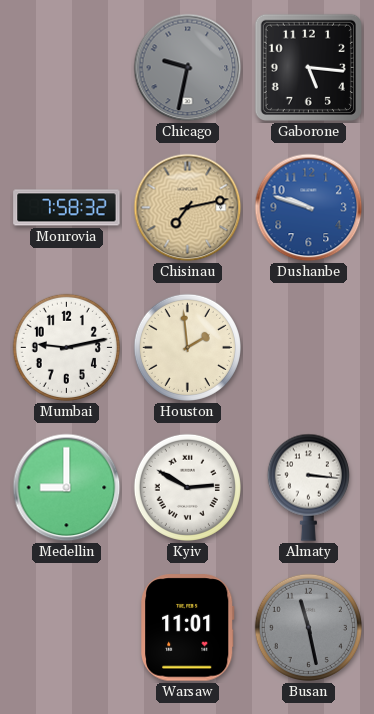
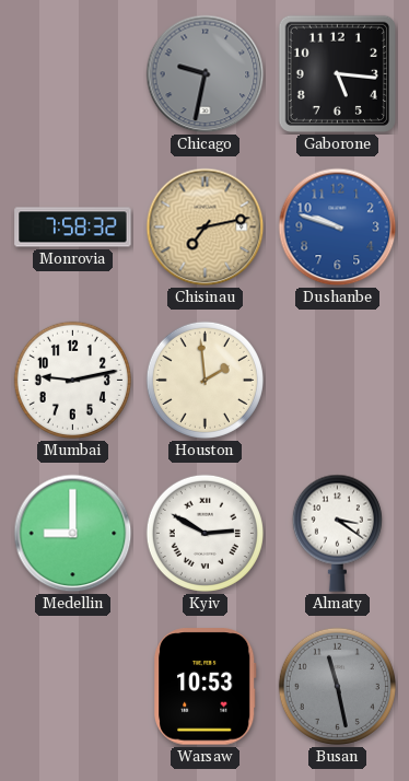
Almaty: 3:16 -> 3:21
Warsaw: 11:01 -> 10:53
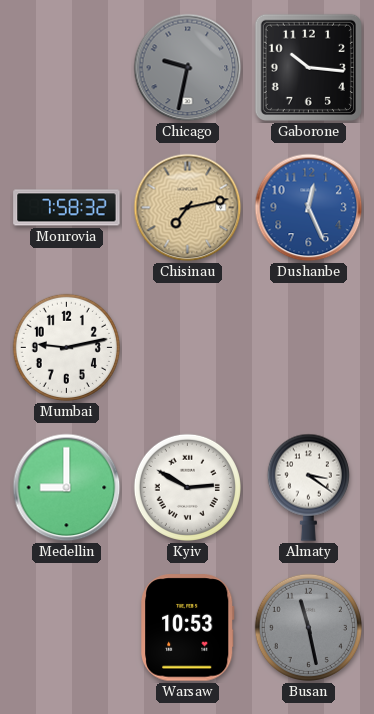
Gaborone: 5:16 -> 10:16
Dushanbe: 9:48 -> 12:26
Houston: 1:59 -> none
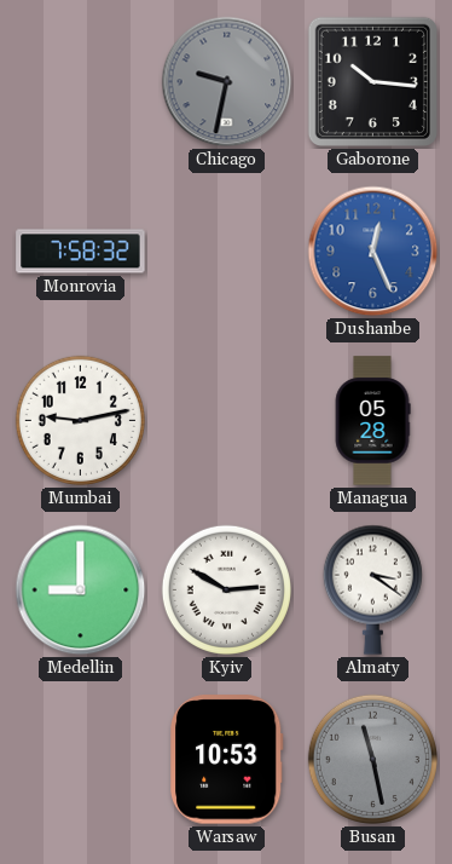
Chisinau: 7:13 -> none
Managua: none -> 05:28
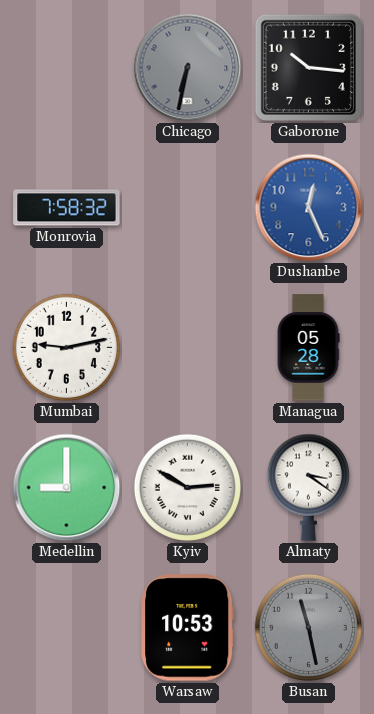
Chicago: 9:32 -> 6:32
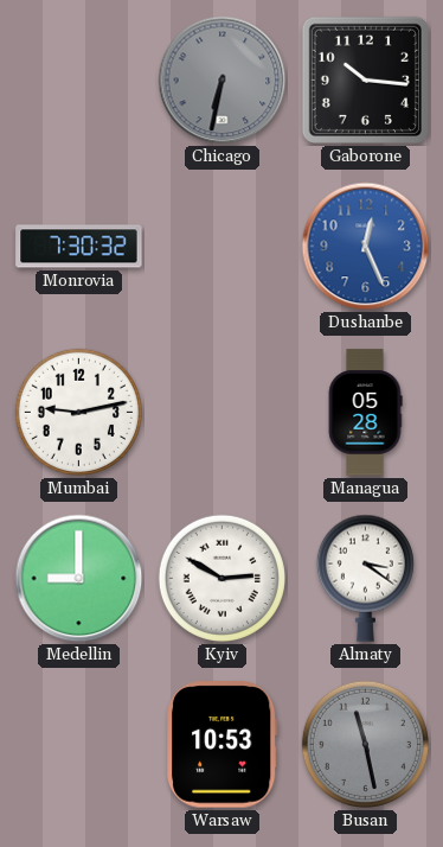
Monrovia: 7:58 -> 7:30
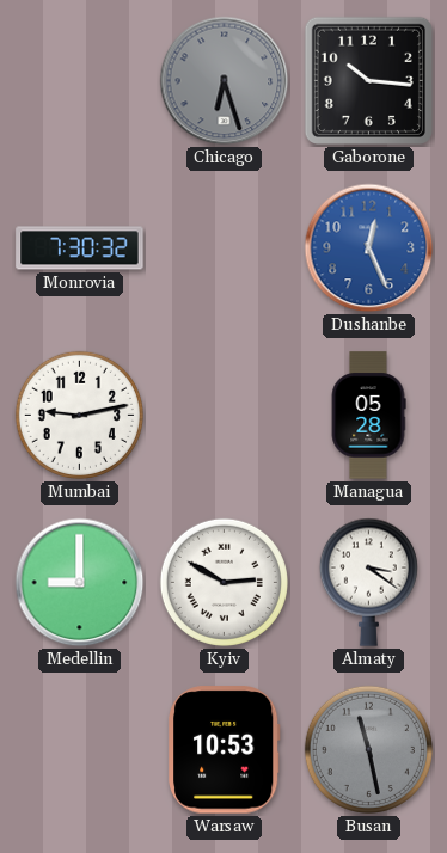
Chicago: 6:32 -> 6:27
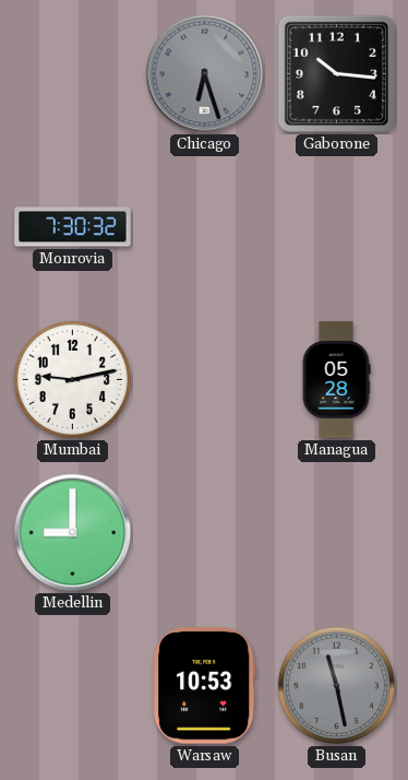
Dushanbe: 12:26 -> none
Kyiv: 2:50 -> none
Almaty: 3:21 -> none
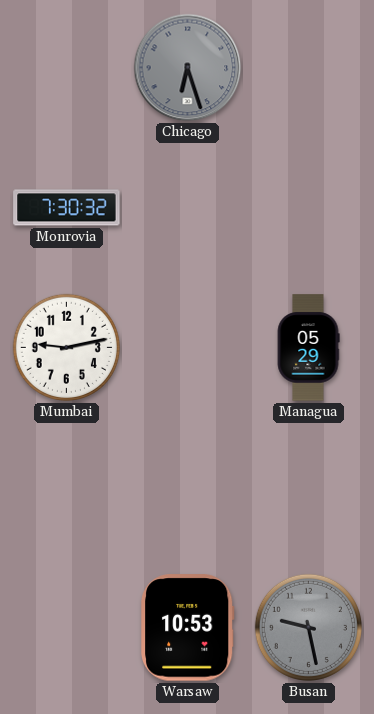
Gaborone: 10:16 -> none
Managua: 05:28 -> 05:29
Medellin: 9:00 -> none
Busan: 11:28 -> 9:28
